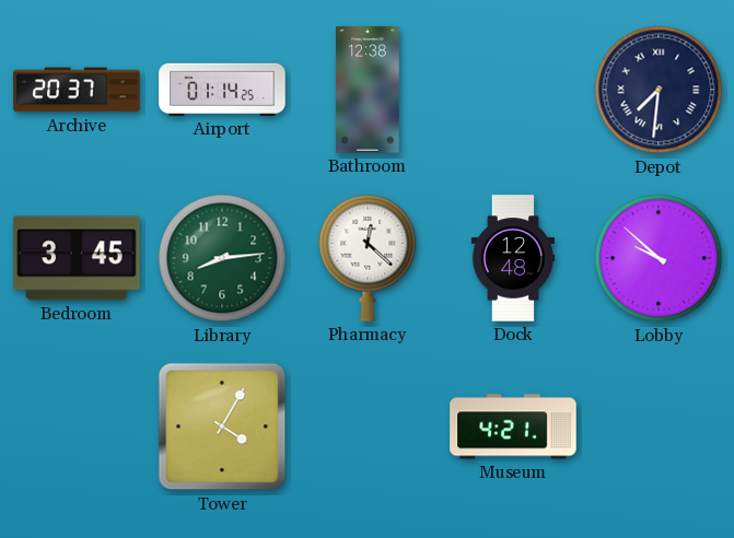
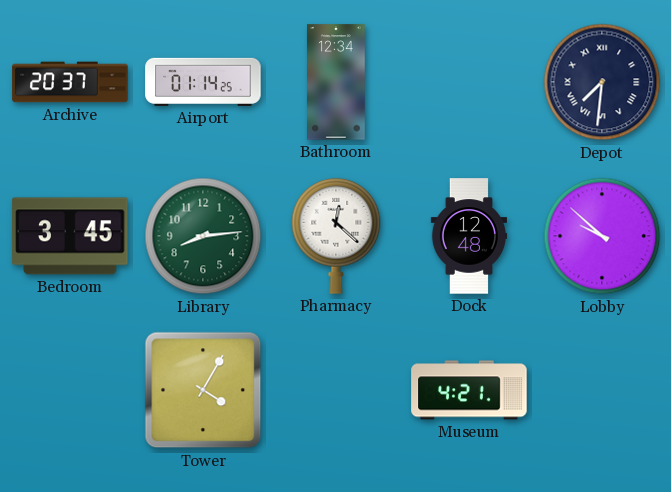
Bathroom: 12:38 -> 12:34
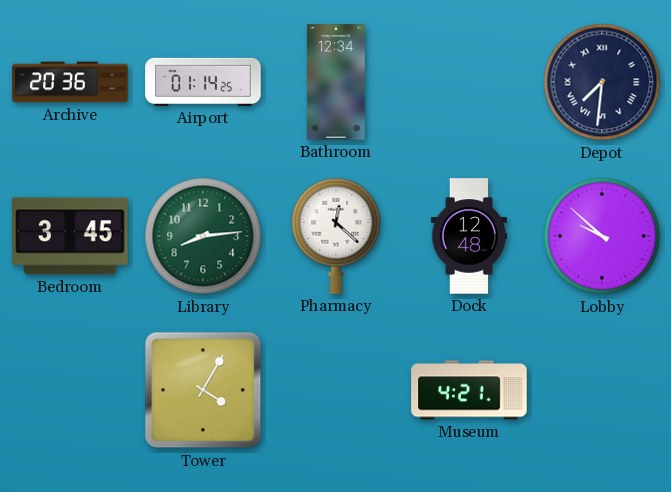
Archive: 20:37 -> 20:36
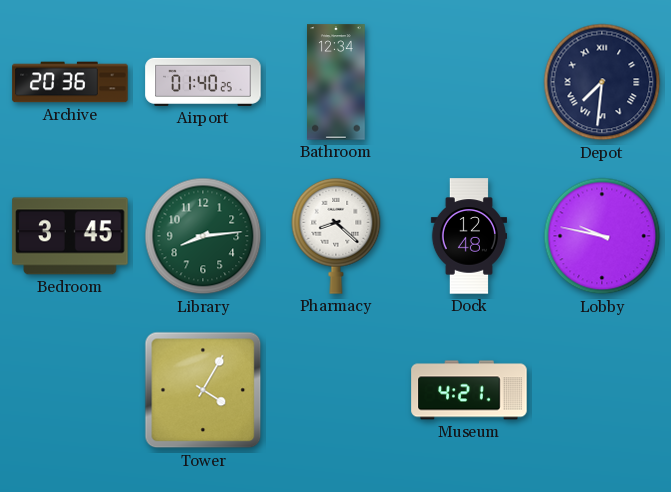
Airport: 01:14 -> 01:40
Pharmacy: 12:22 -> 8:22
Lobby: 9:52 -> 9:47
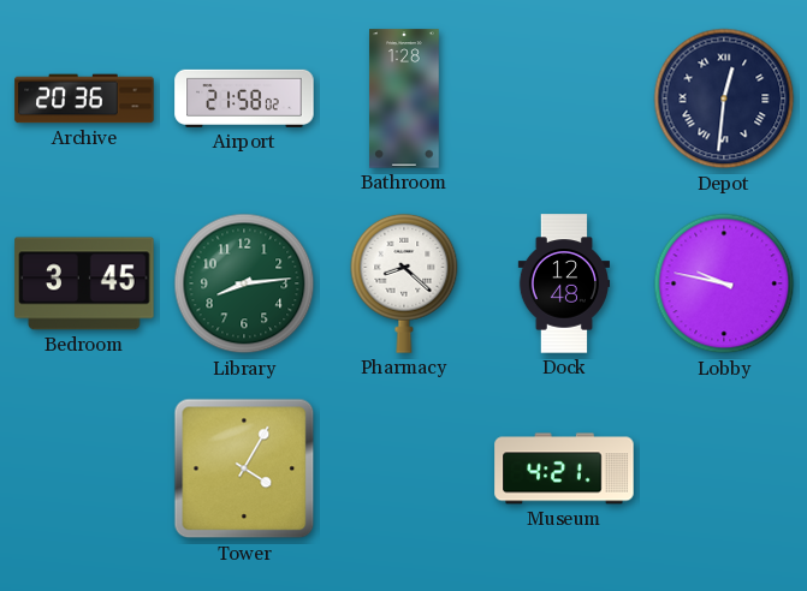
Airport: 01:40 -> 21:58
Bathroom: 12:34 -> 1:28
Depot: 7:31 -> 12:31
